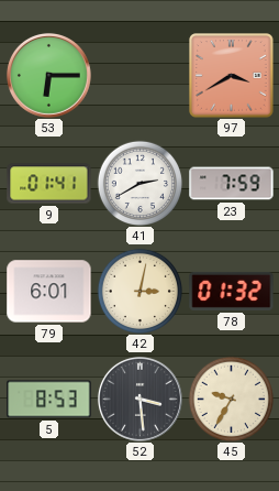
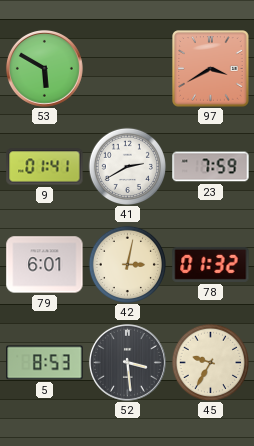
53: 6:15 -> 5:50
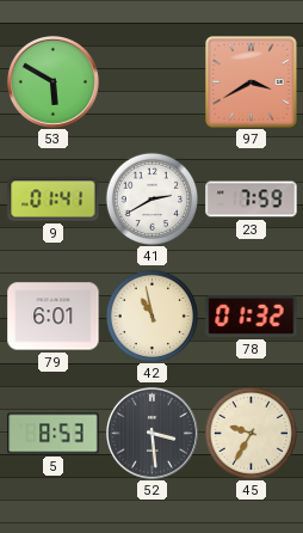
42: 3:02 -> 10:58
